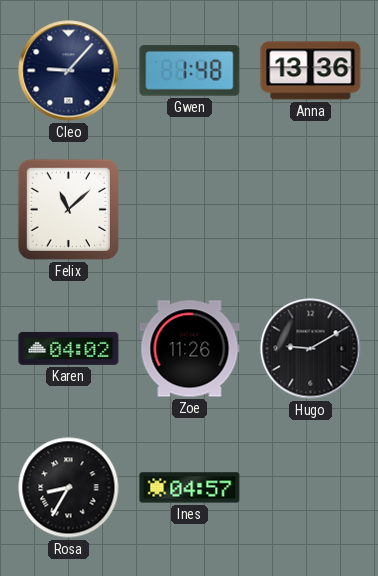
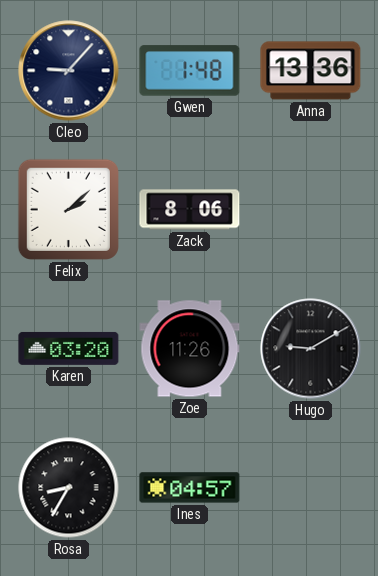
Felix: 11:08 -> 2:08
Zack: none -> 8:06
Karen: 04:02 -> 03:20
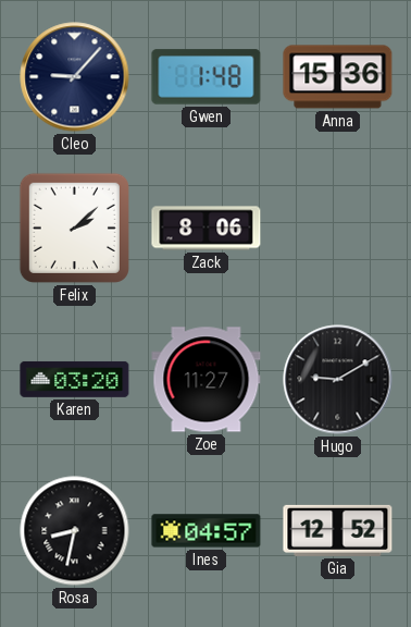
Anna: 13:36 -> 15:36
Zoe: 11:26 -> 11:27
Rosa: 8:35 -> 8:32
Gia: none -> 12:52
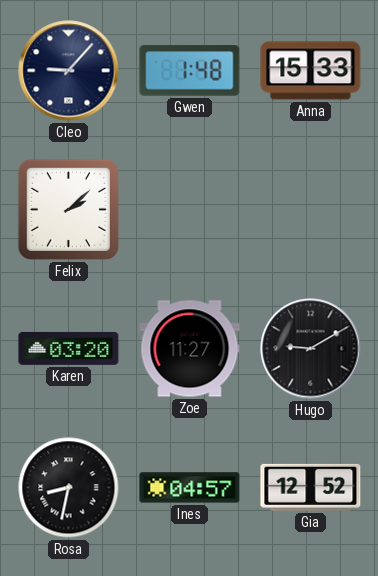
Anna: 15:36 -> 15:33
Zack: 8:06 -> none
